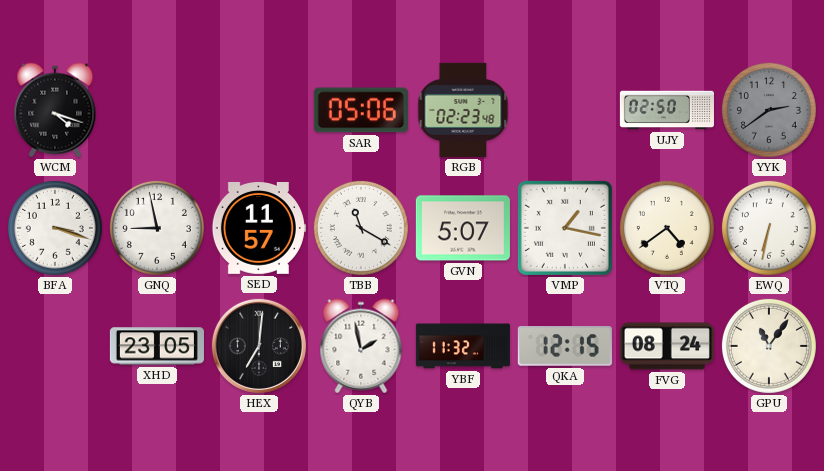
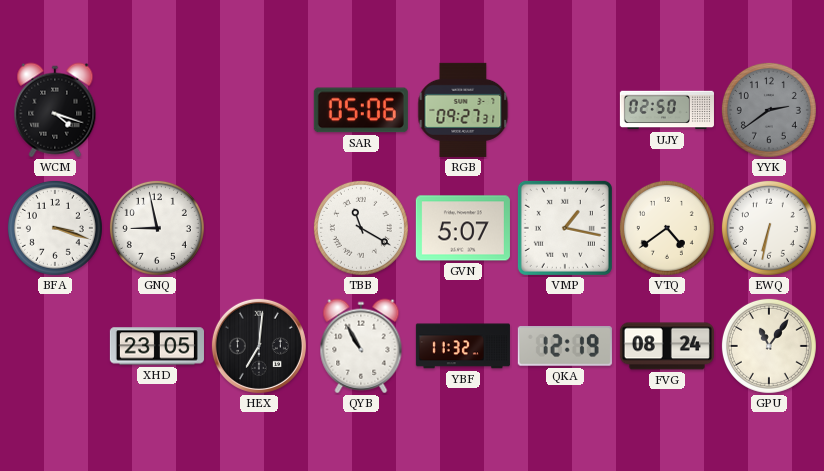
RGB: 02:23 -> 09:27
SED: 11:57 -> none
QYB: 1:58 -> 10:55
QKA: 12:15 -> 12:19
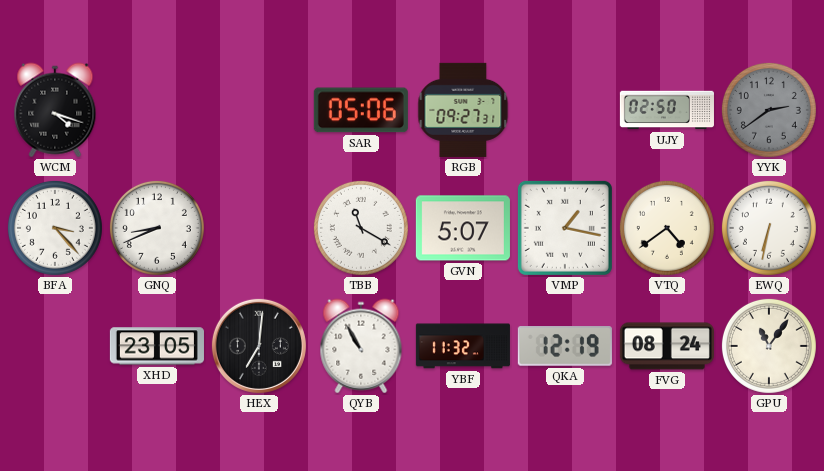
BFA: 3:18 -> 3:23
GNQ: 8:58 -> 8:41
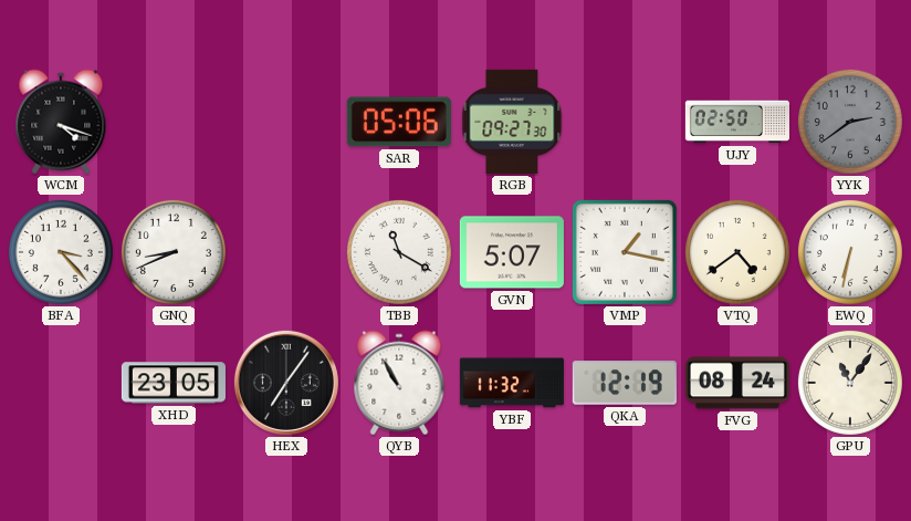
RGB: 09:27:31 -> 09:27:30
HEX: 7:01 -> 7:06
